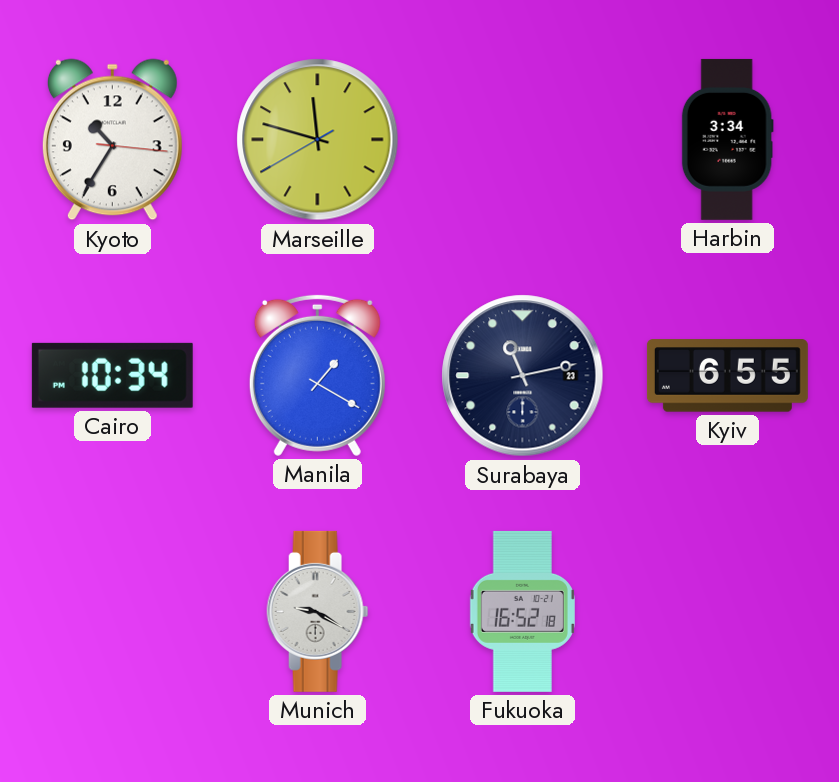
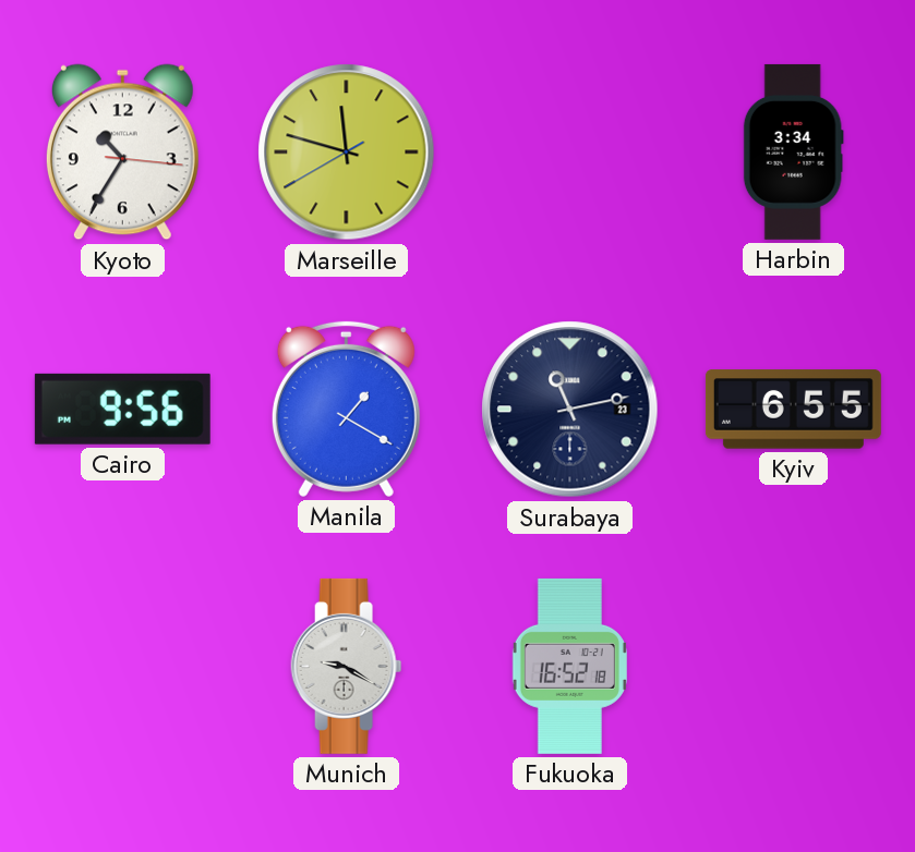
Cairo: 10:34 -> 9:56
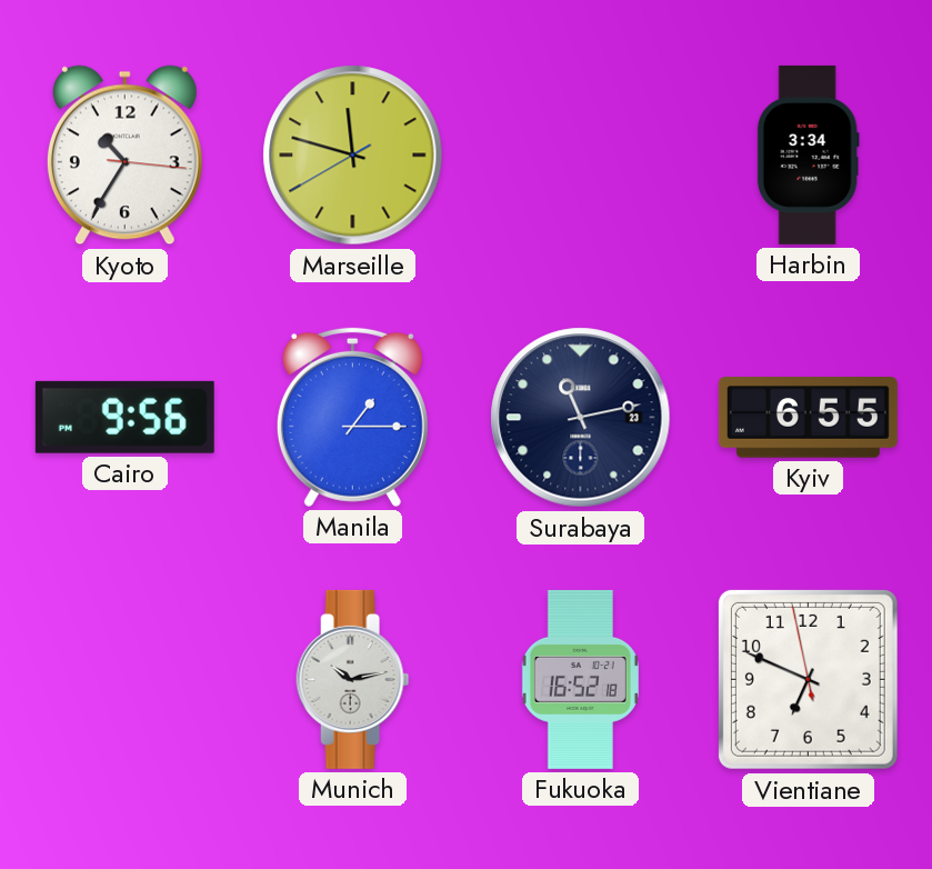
Manila: 1:20 -> 1:15
Munich: 9:20 -> 10:13
Vientiane: none -> 6:48
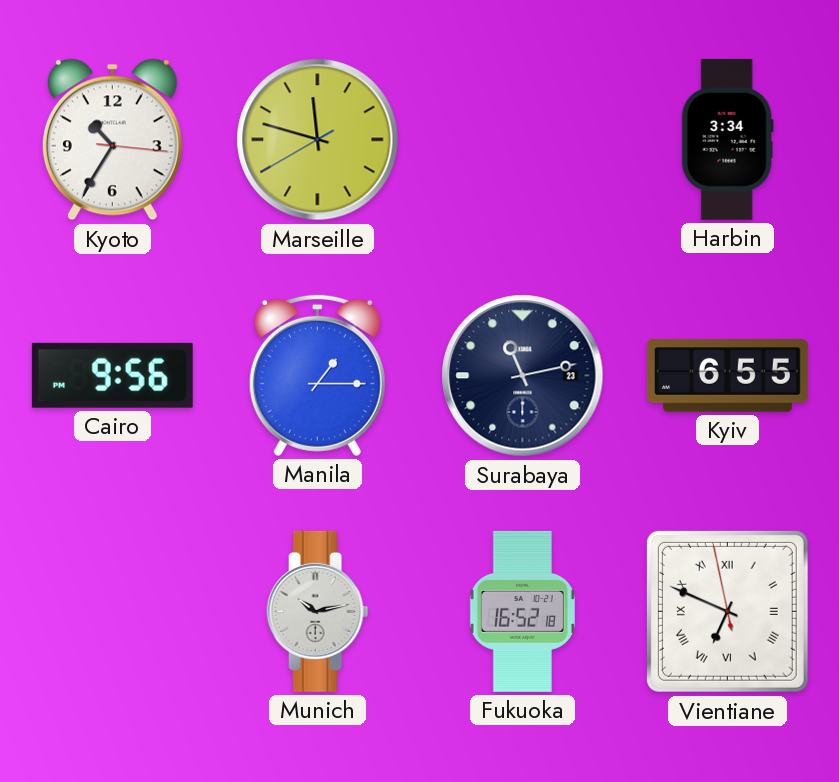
Vientiane numerals: Arabic -> Roman
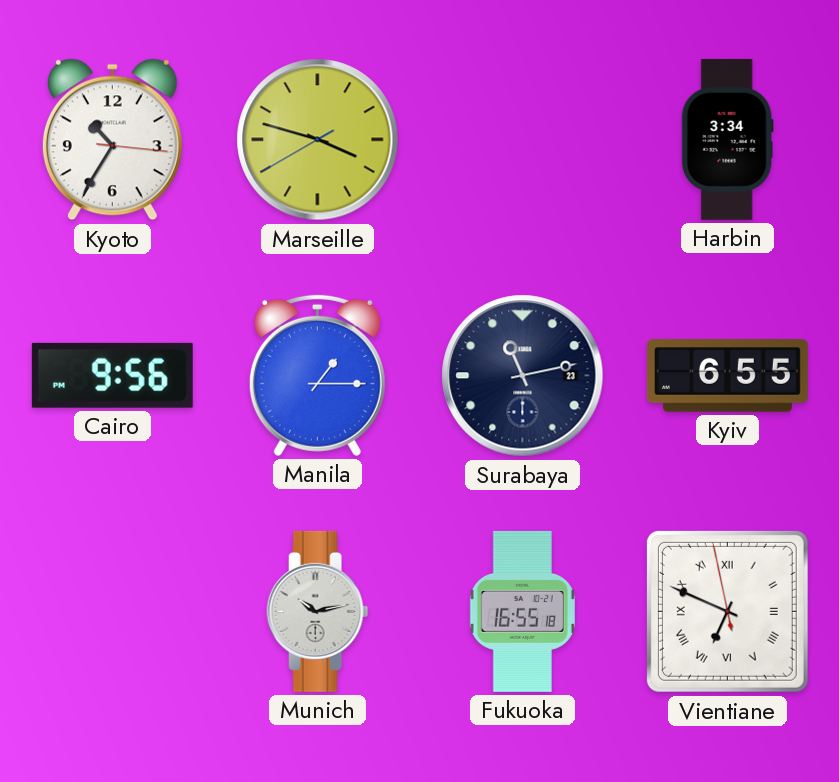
Marseille: 11:47 -> 3:47
Fukuoka: 16:52 -> 16:55
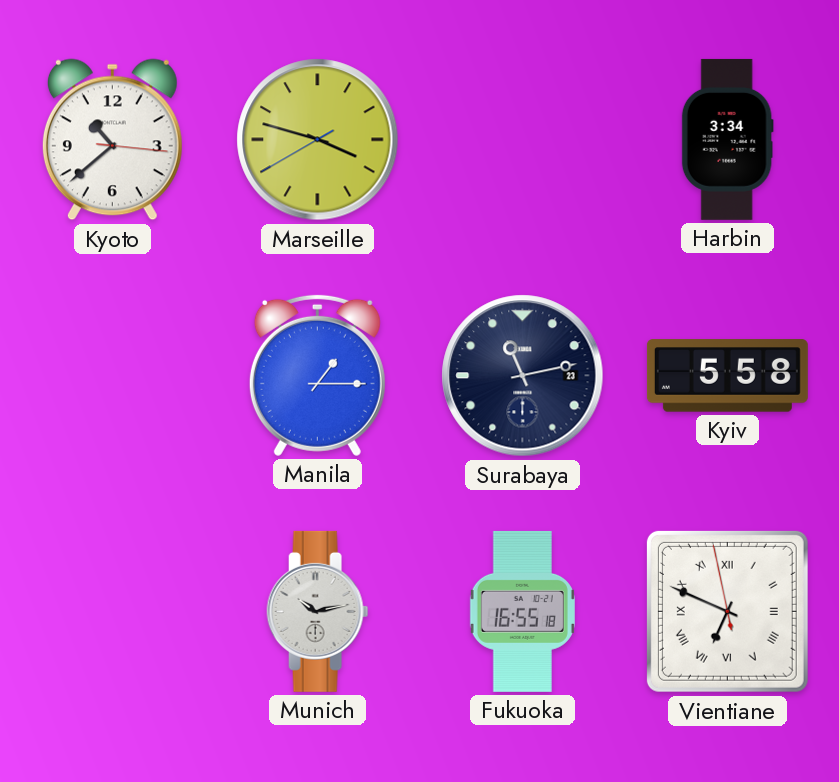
Kyoto: 10:35 -> 10:38
Cairo: 9:56 -> none
Kyiv: 6:55 -> 5:58
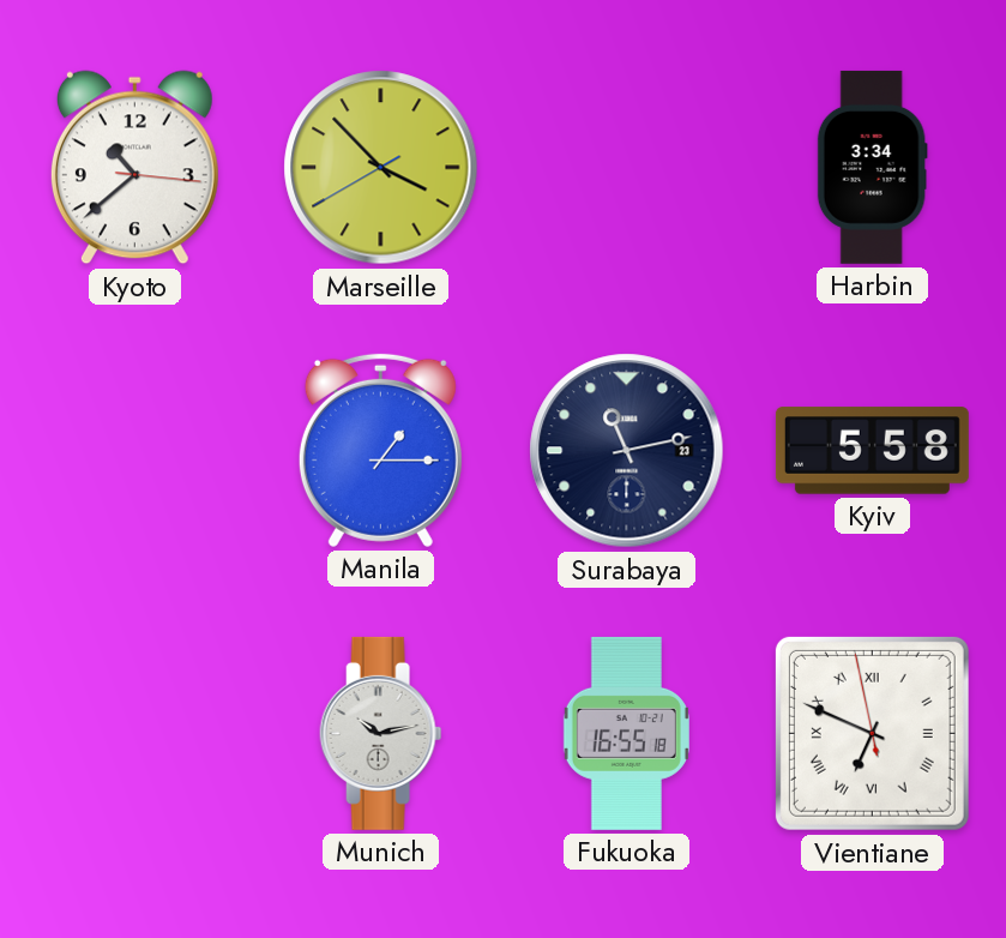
Marseille: 3:47 -> 3:52
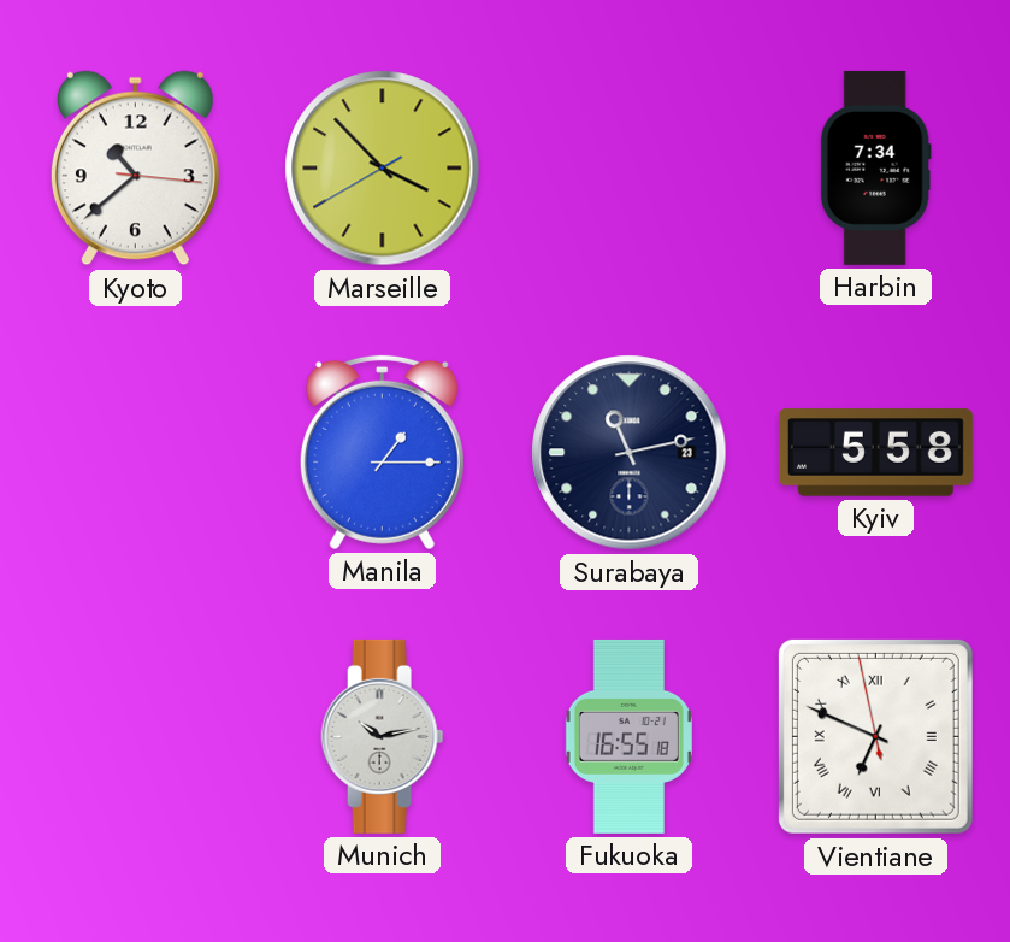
Harbin: 3:34 -> 7:34
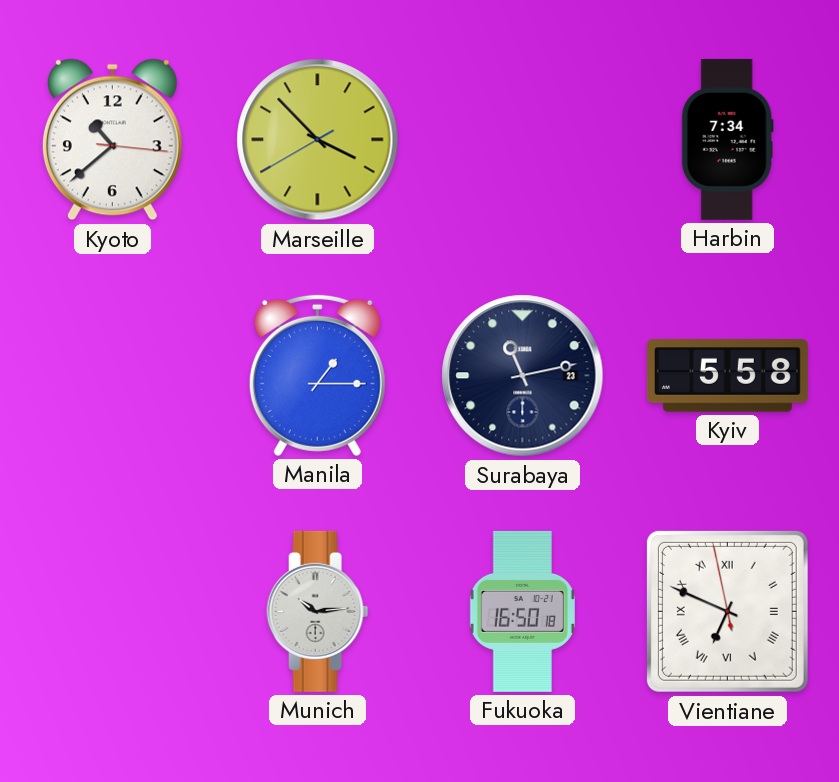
Munich: 10:13 -> 10:14
Fukuoka: 16:55 -> 16:50
